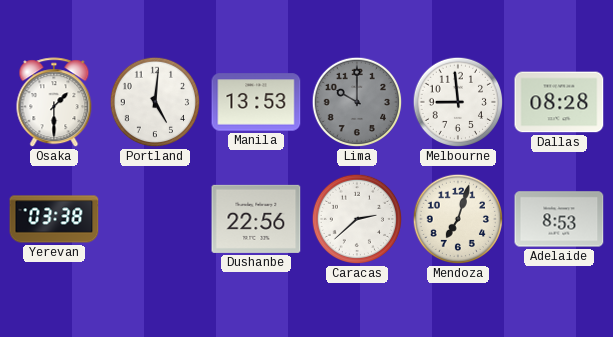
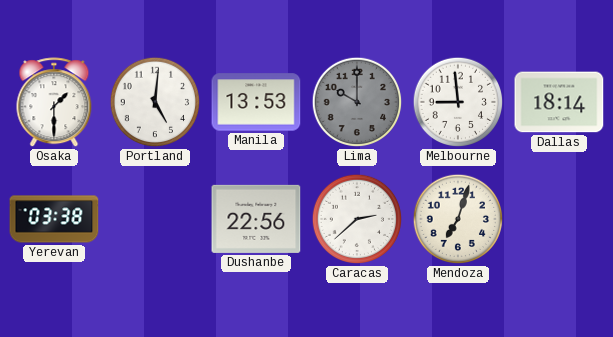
Dallas: 08:28 -> 18:14
Adelaide: 8:53 -> none
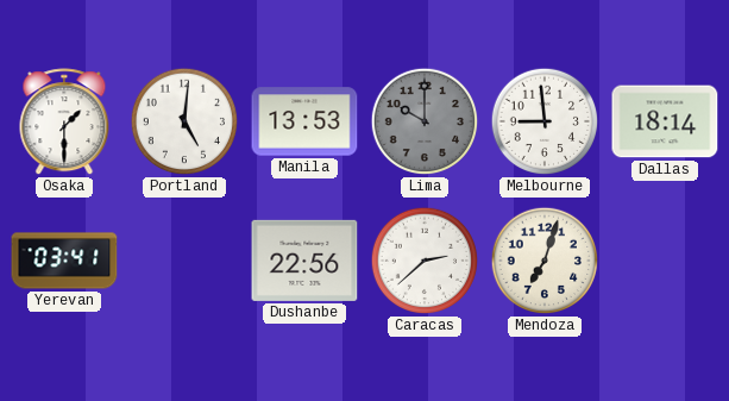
Yerevan: 03:38 -> 03:41
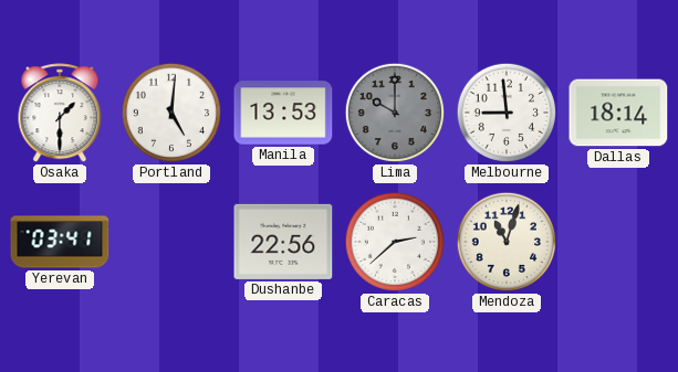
Mendoza: 7:03 -> 11:03
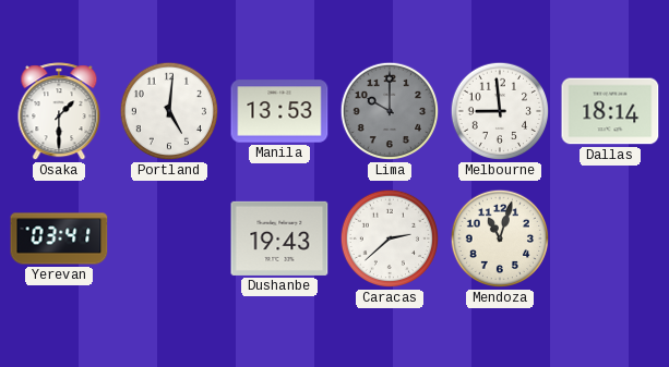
Dushanbe: 22:56 -> 19:43
